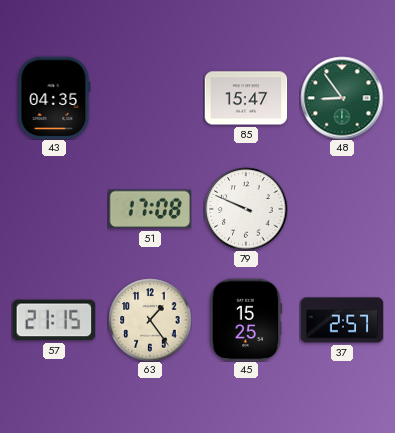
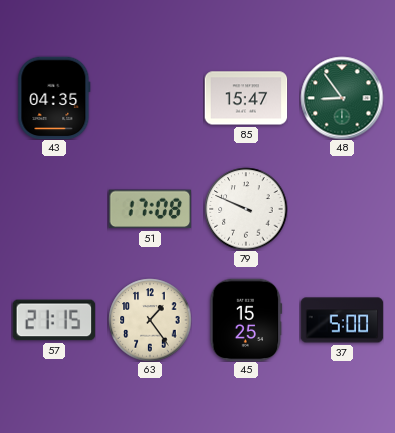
37: 2:57 -> 5:00
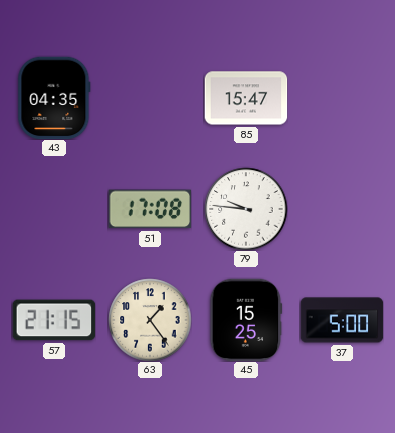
48: 8:54 -> none
79: 9:49 -> 9:46
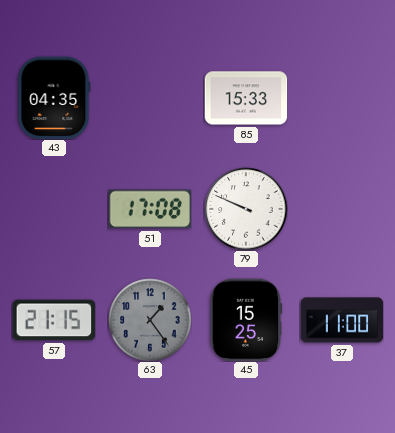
85: 15:47 -> 15:33
79: 9:46 -> 9:49
63 dial: cream -> grey
37: 5:00 -> 11:00
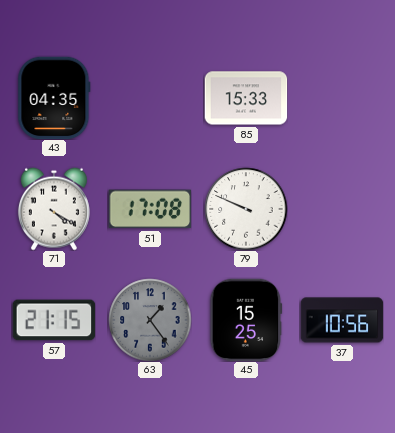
71: none -> 4:20
37: 11:00 -> 10:56
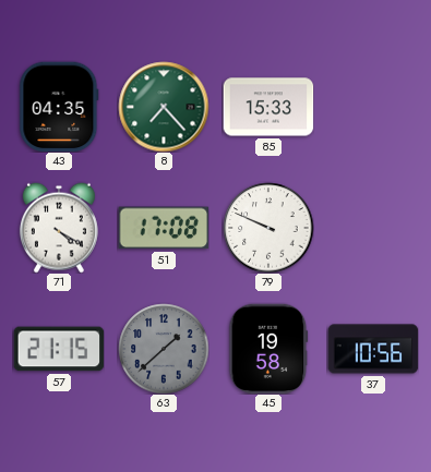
8: none -> 7:23
63: 1:24 -> 1:38
45: 15:25 -> 19:58
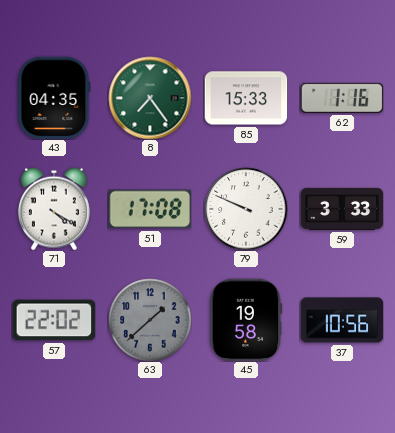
8: 7:23 -> 7:24
62: none -> 1:16
59: none -> 3:33
57: 21:15 -> 22:02
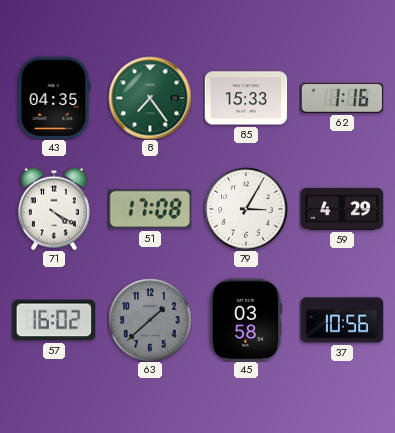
79: 9:49 -> 3:05
59: 3:33 -> 4:29
57: 22:02 -> 16:02
45: 19:58 -> 03:58
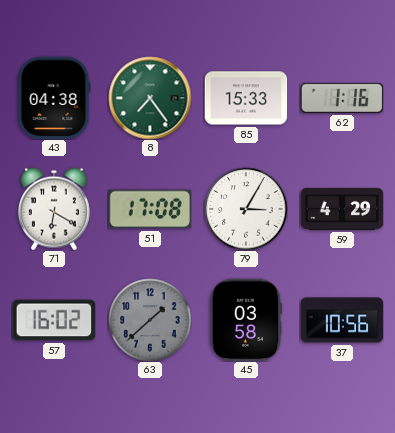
43: 04:35 -> 04:38
71: 4:20 -> 6:20
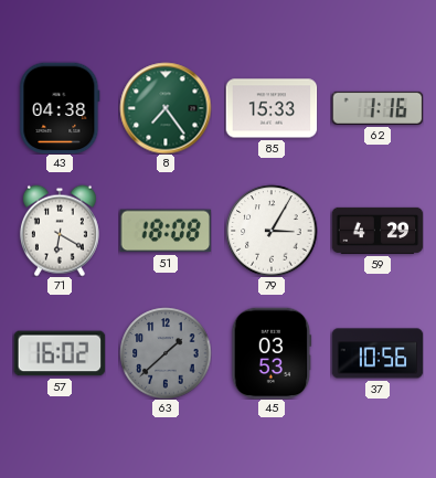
51: 17:08 -> 18:08
45: 03:58 -> 03:53
